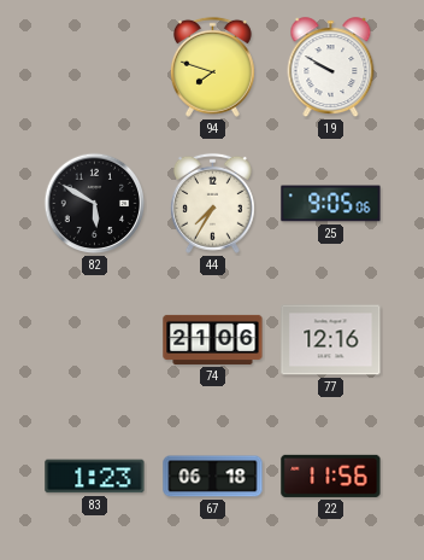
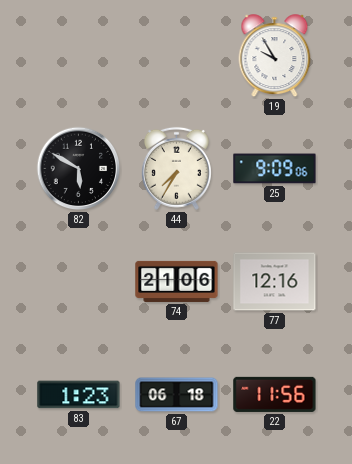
94: 7:48 -> none
19: 9:50 -> 9:55
25: 9:05 -> 9:09
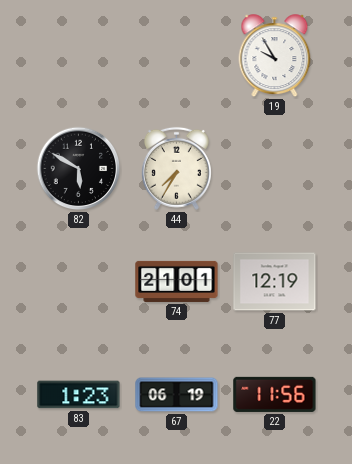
25: 9:09 -> none
74: 21:06 -> 21:01
77: 12:16 -> 12:19
67: 06:18 -> 06:19
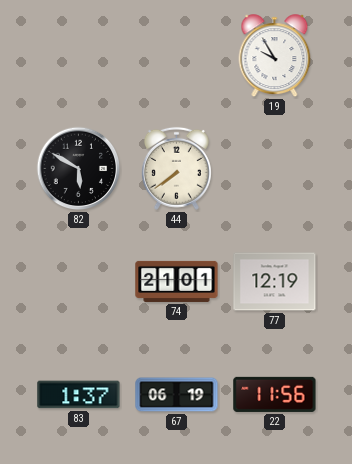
44: 7:35 -> 7:39
83: 1:23 -> 1:37
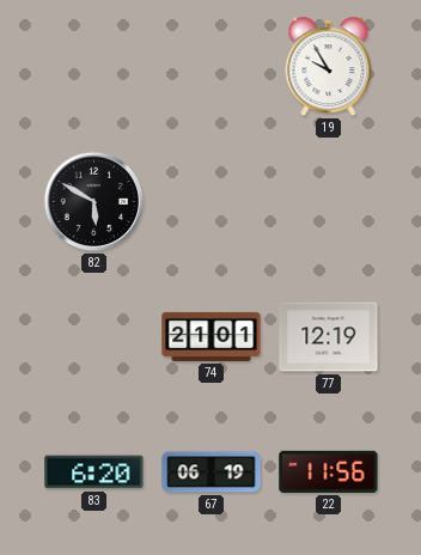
44: 7:39 -> none
83: 1:37 -> 6:20
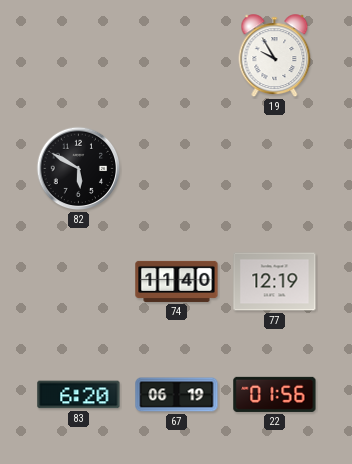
74: 21:01 -> 11:40
22: 11:56 -> 01:56
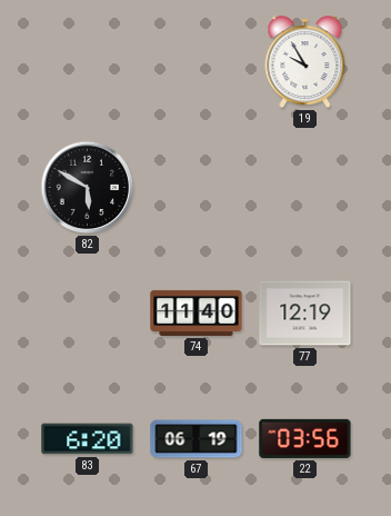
22: 01:56 -> 03:56
